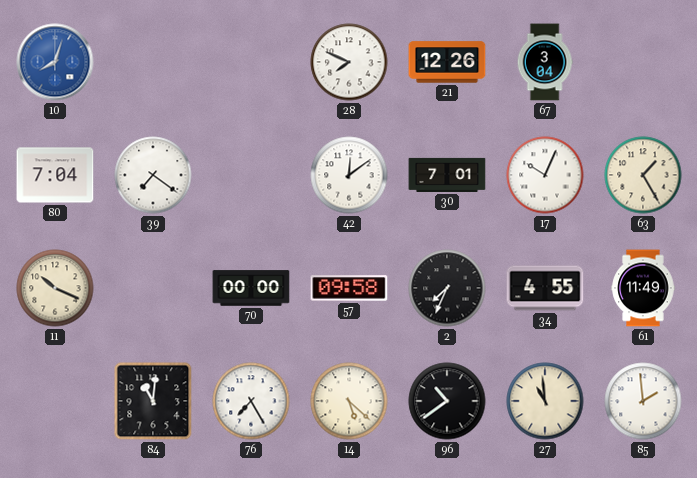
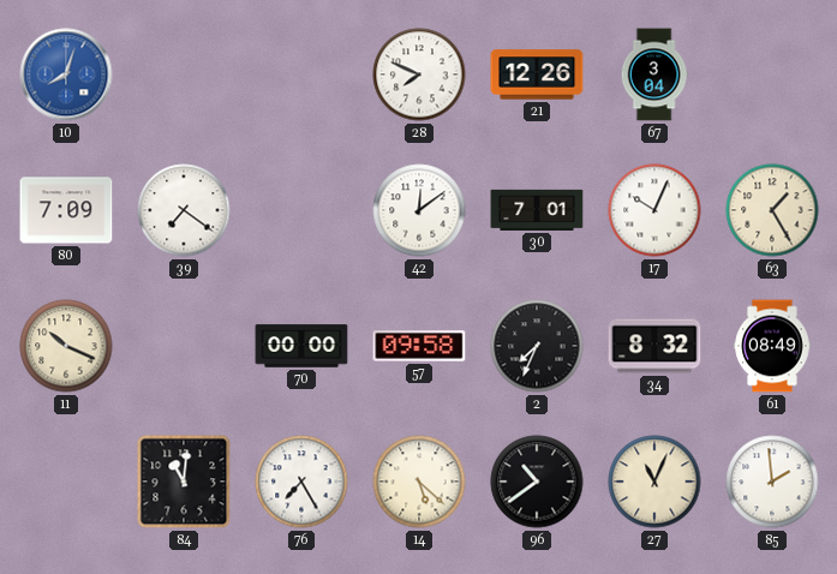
80: 7:04 -> 7:09
34: 4:55 -> 8:32
61: 11:49 -> 08:49
27: 10:59 -> 11:04
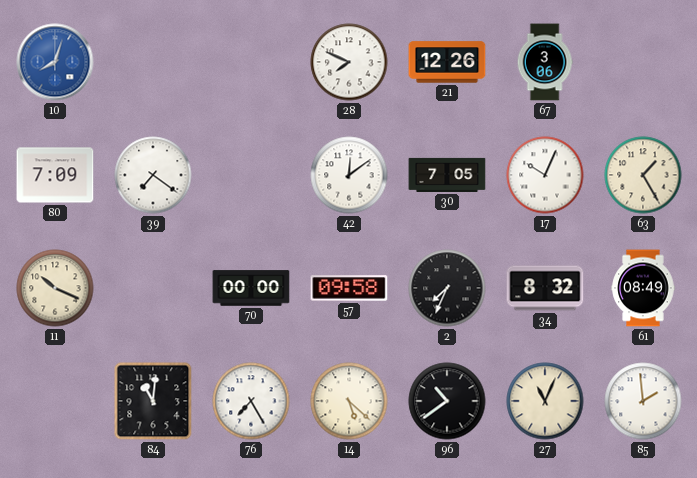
67: 3:04 -> 3:06
30: 7:01 -> 7:05
